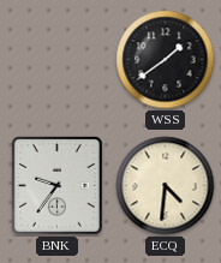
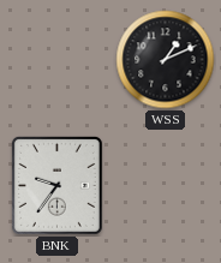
WSS: 1:39 -> 1:11
ECQ: 4:31 -> none
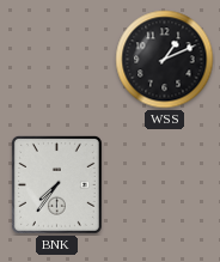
BNK: 9:36 -> 7:36
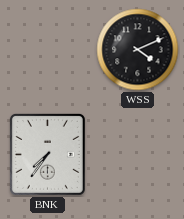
WSS: 1:11 -> 4:11
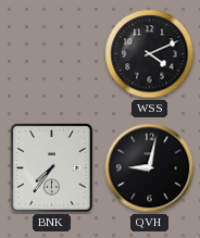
QVH: none -> 9:02
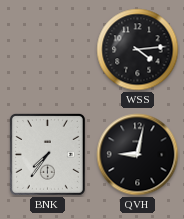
WSS: 4:11 -> 4:14
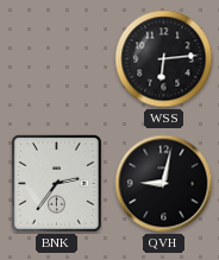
WSS: 4:14 -> 6:14
BNK: 7:36 -> 2:36
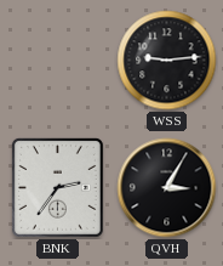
WSS: 6:14 -> 9:14
QVH: 9:02 -> 3:05
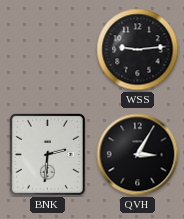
BNK: 2:36 -> 2:31
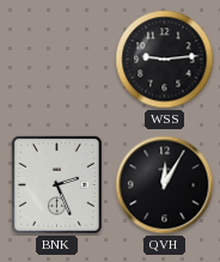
BNK: 2:31 -> 2:26
QVH: 3:05 -> 12:05
